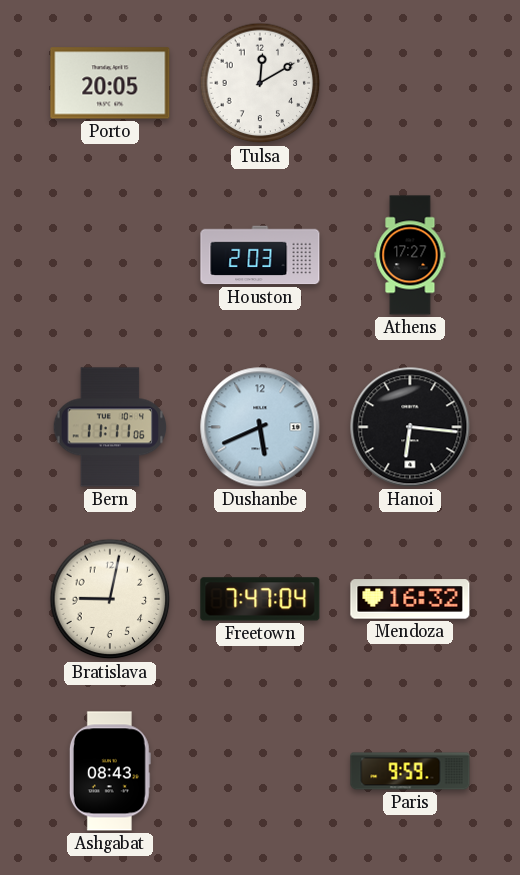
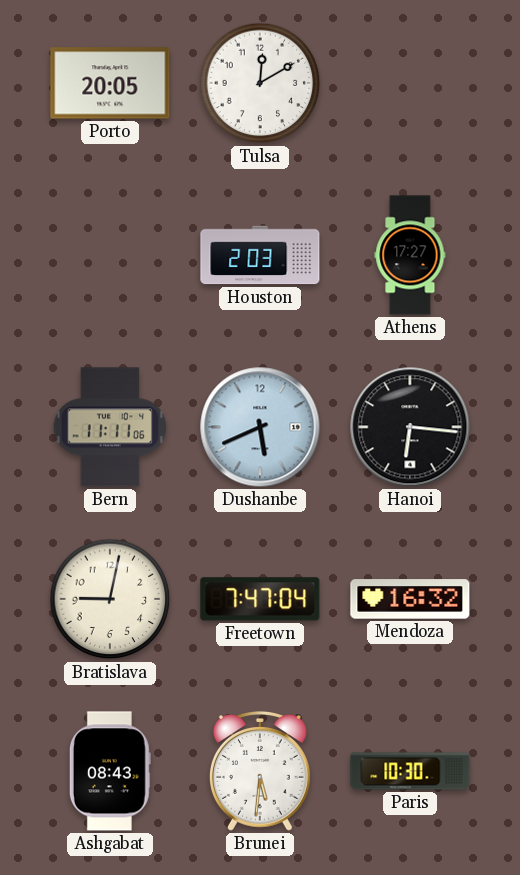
Brunei: none -> 5:31
Paris: 9:59 -> 10:30
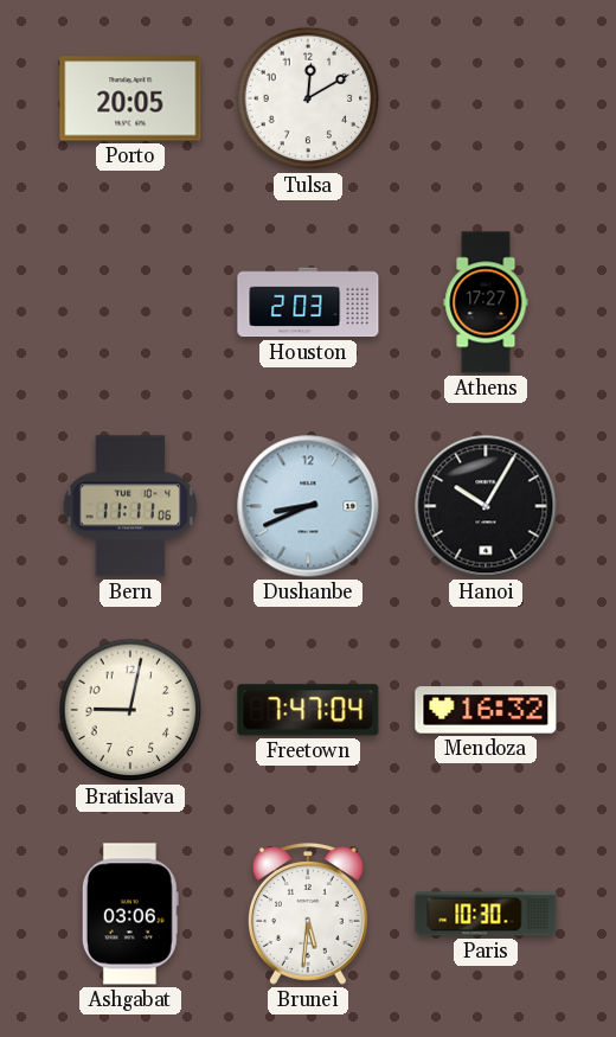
Dushanbe: 5:41 -> 8:41
Hanoi: 6:16 -> 10:05
Ashgabat: 08:43 -> 03:06
